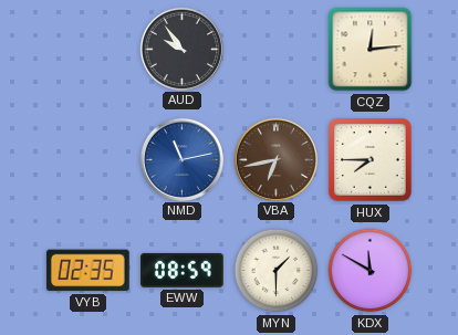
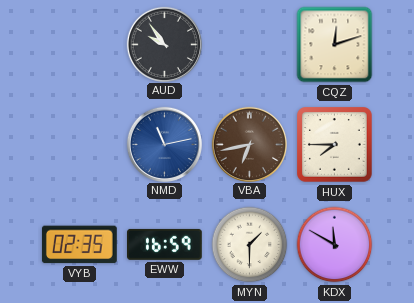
CQZ: 12:14 -> 12:12
EWW: 08:59 -> 16:59
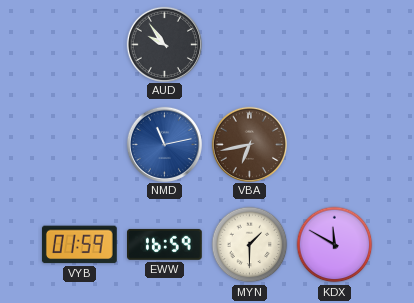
CQZ: 12:12 -> none
HUX: 7:45 -> none
VYB: 02:35 -> 01:59
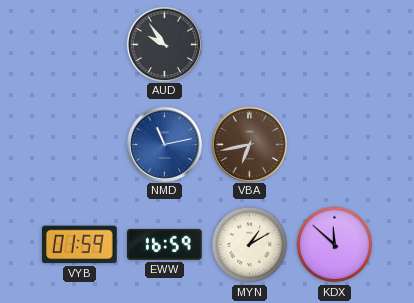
MYN: 1:30 -> 1:10
KDX: 11:50 -> 11:52
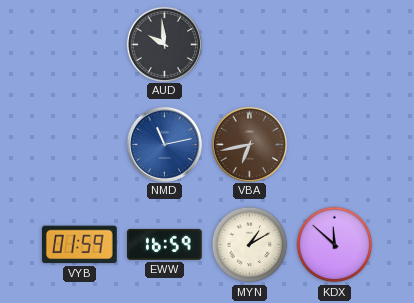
AUD: 9:54 -> 9:59
